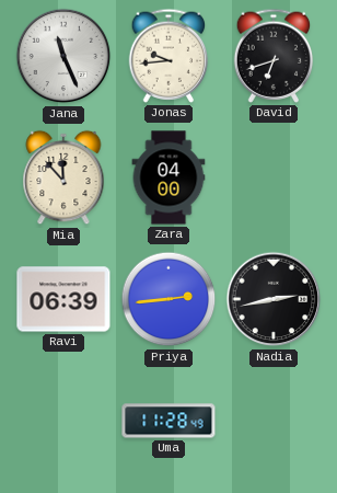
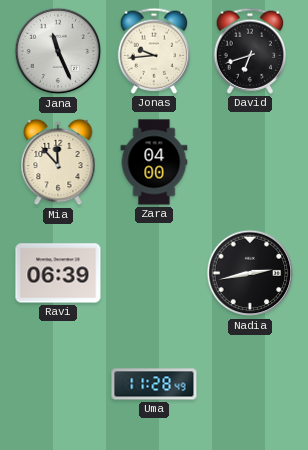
Priya: 2:44 -> none
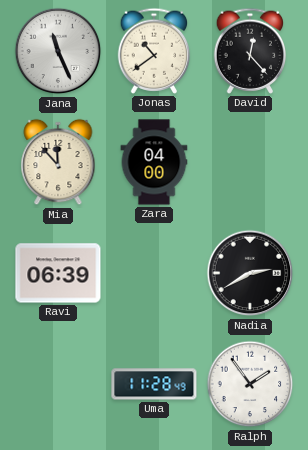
Jonas: 9:44 -> 10:39
David: 6:42 -> 12:23
Nadia: 2:43 -> 2:40
Ralph: none -> 1:54
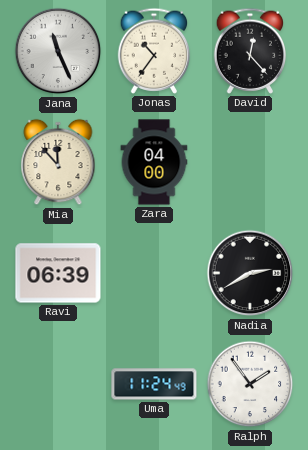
Jonas: 10:39 -> 10:36
Uma: 11:28 -> 11:24
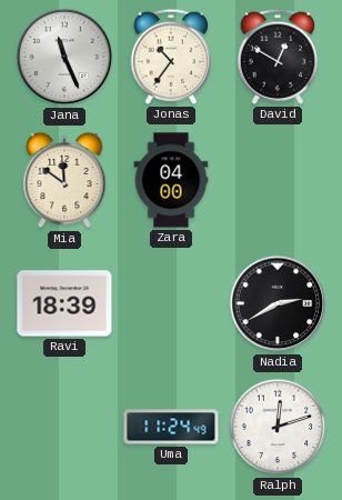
David: 12:23 -> 12:50
Mia: 11:53 -> 11:51
Ravi: 06:39 -> 18:39
Ralph: 1:54 -> 12:12
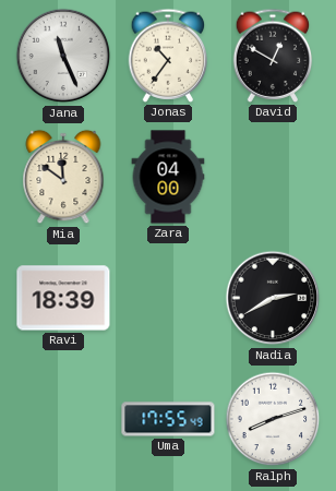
Uma: 11:24 -> 17:55
Ralph: 12:12 -> 8:12
